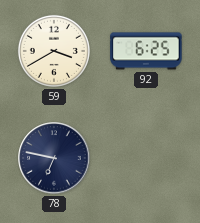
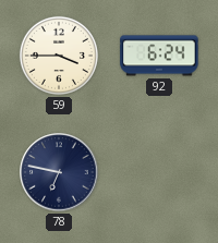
59: 3:40 -> 3:45
92: 6:25 -> 6:24
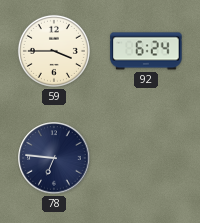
78: 6:47 -> 6:46
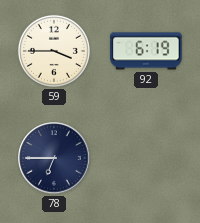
92: 6:24 -> 6:19
78: 6:46 -> 6:45
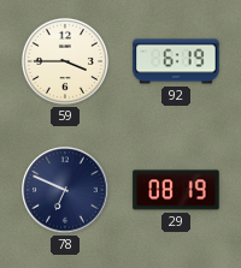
78: 6:45 -> 6:49
29: none -> 08:19
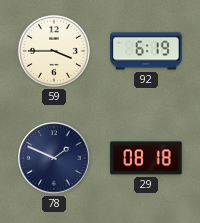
78: 6:49 -> 1:49
29: 08:19 -> 08:18
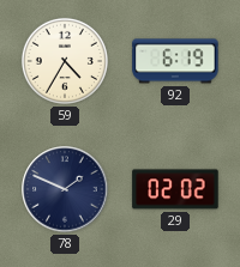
59: 3:45 -> 4:35
29: 08:18 -> 02:02
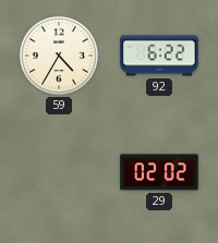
92: 6:19 -> 6:22
78: 1:49 -> none
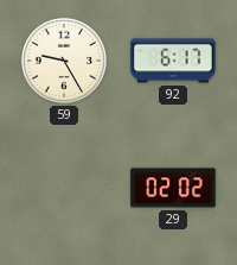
59: 4:35 -> 9:25
92: 6:22 -> 6:17
